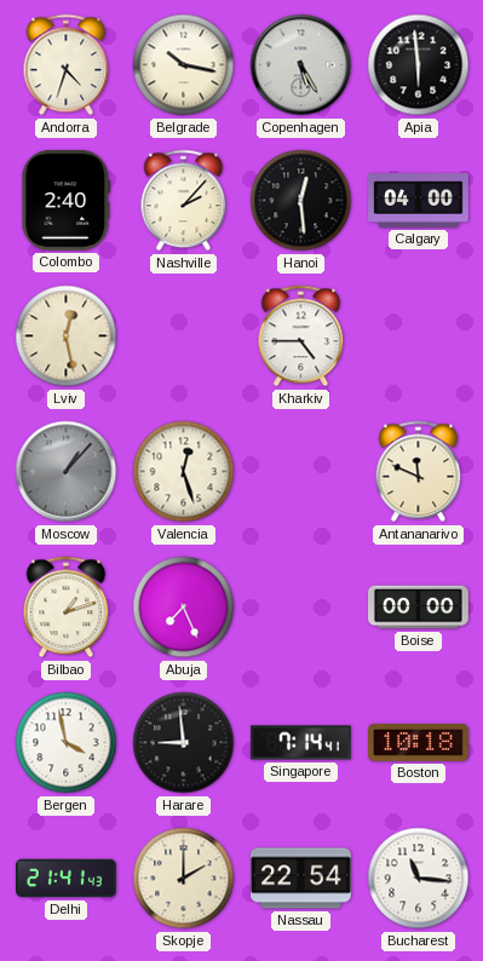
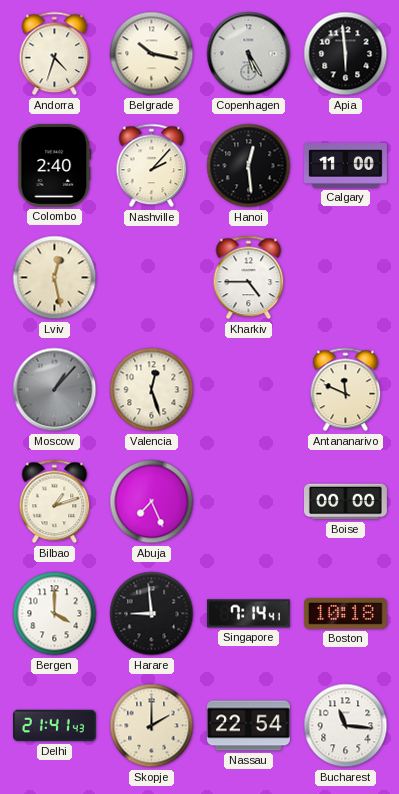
Calgary: 04:00 -> 11:00
Bergen: 3:58 -> 4:00
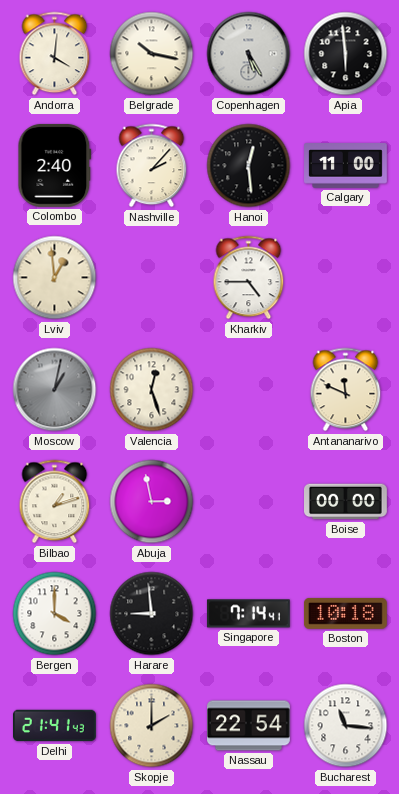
Andorra: 4:33 -> 4:01
Lviv: 12:28 -> 12:59
Moscow: 1:07 -> 1:02
Abuja: 7:26 -> 2:58
